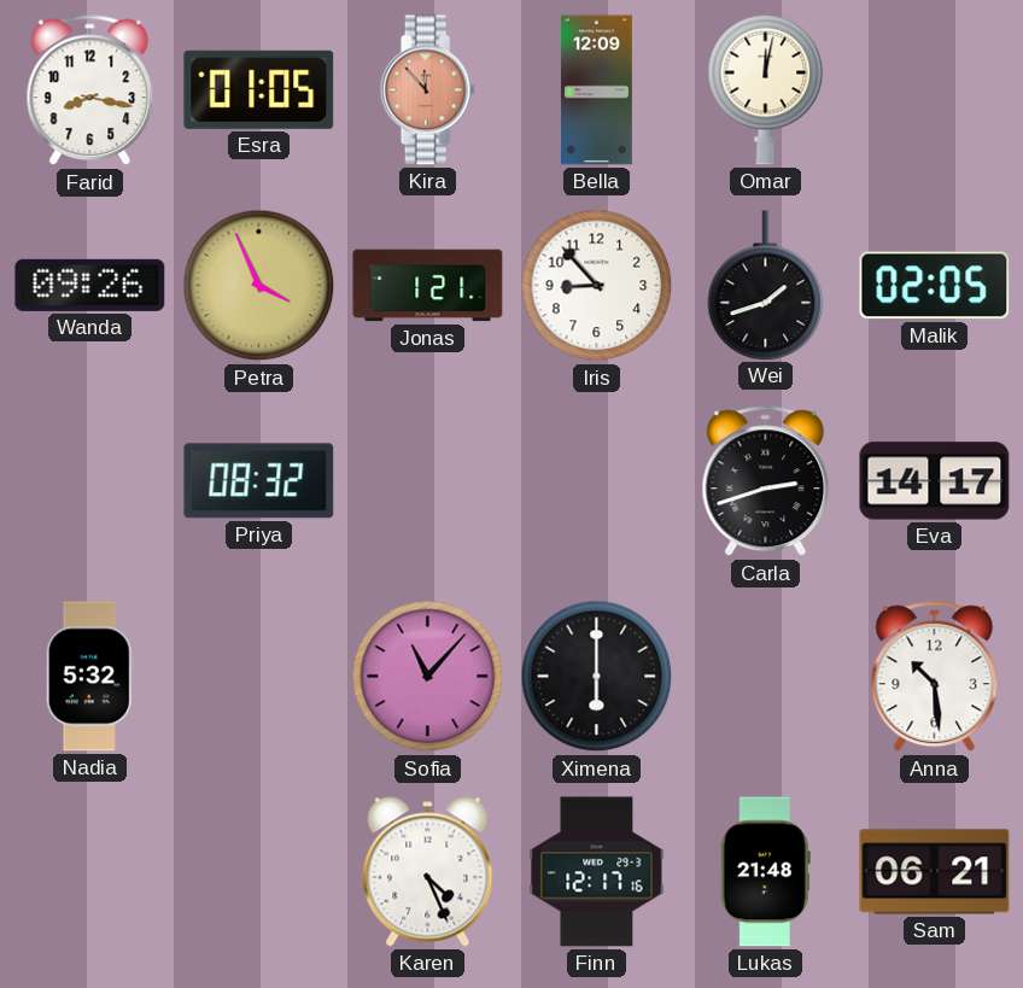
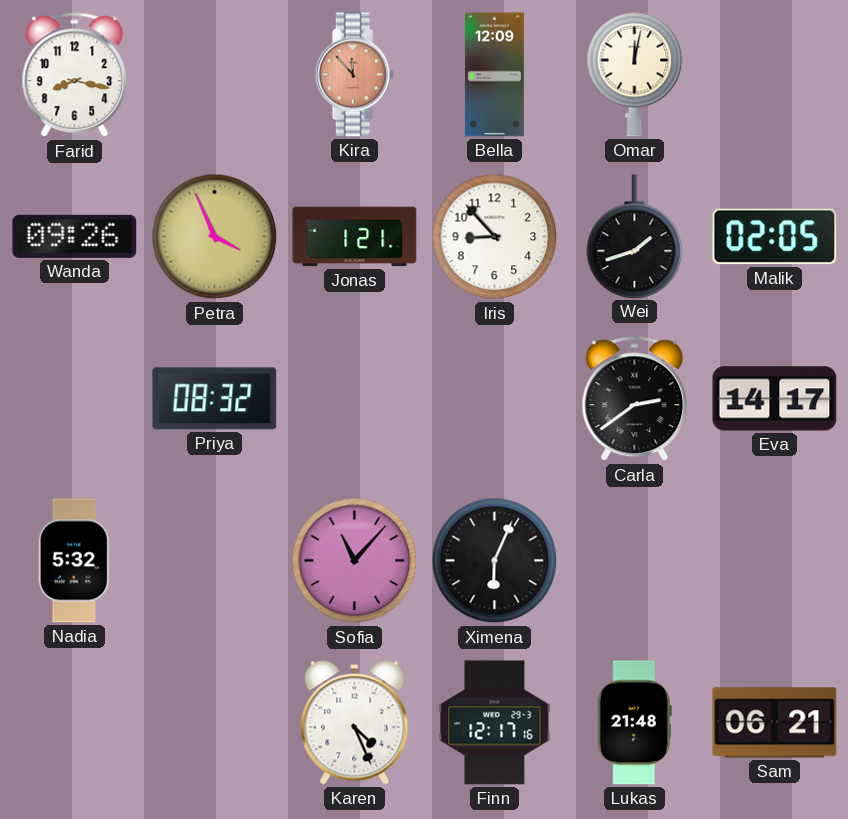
Esra: 01:05 -> none
Carla: 2:42 -> 2:39
Ximena: 6:00 -> 6:04
Anna: 10:29 -> none
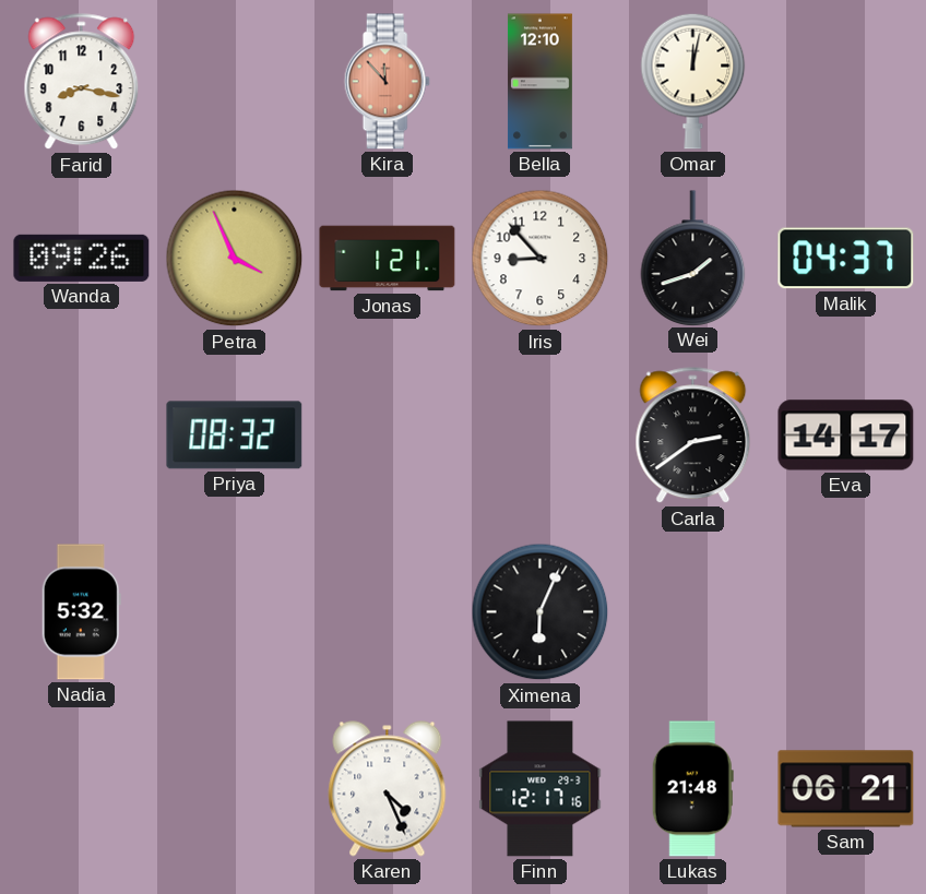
Bella: 12:09 -> 12:10
Malik: 02:05 -> 04:37
Sofia: 11:07 -> none
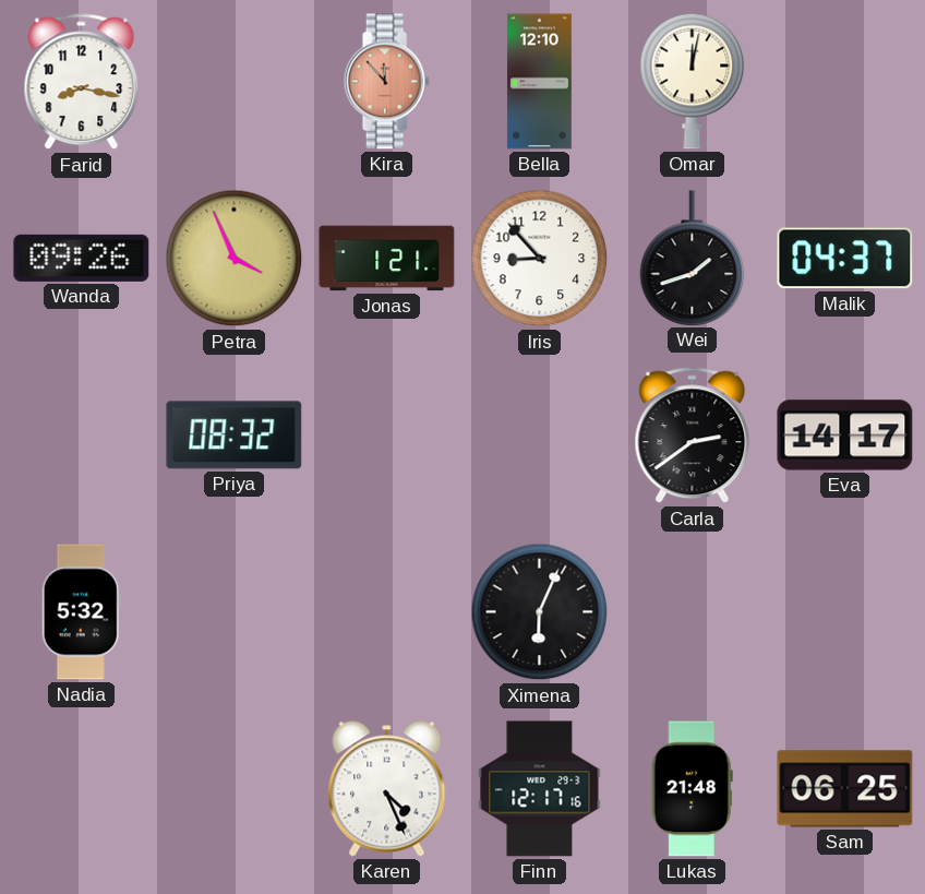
Sam: 06:21 -> 06:25
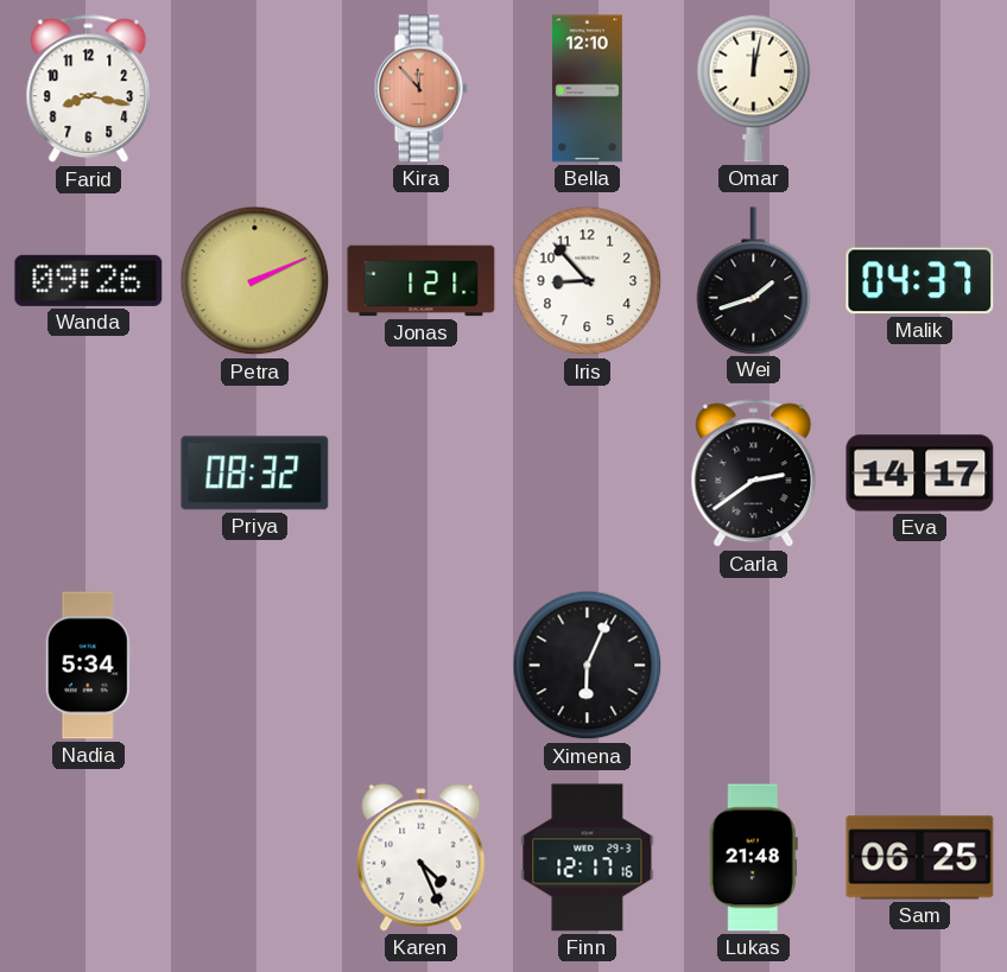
Petra: 3:56 -> 2:11
Nadia: 5:32 -> 5:34
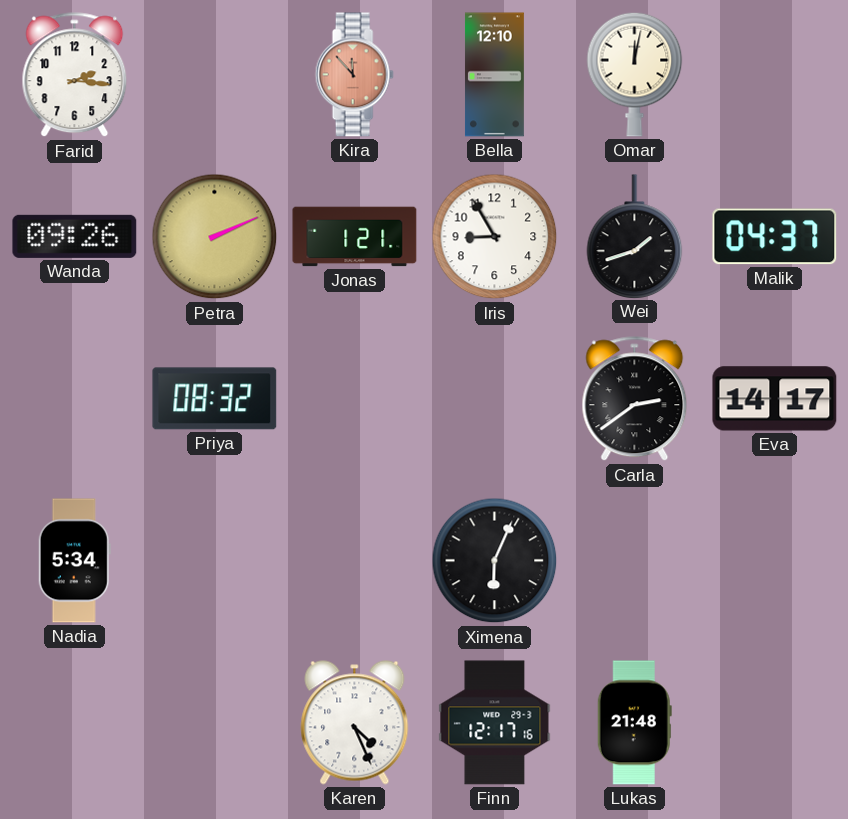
Farid: 8:17 -> 2:16
Iris: 8:53 -> 8:55
Sam: 06:25 -> none
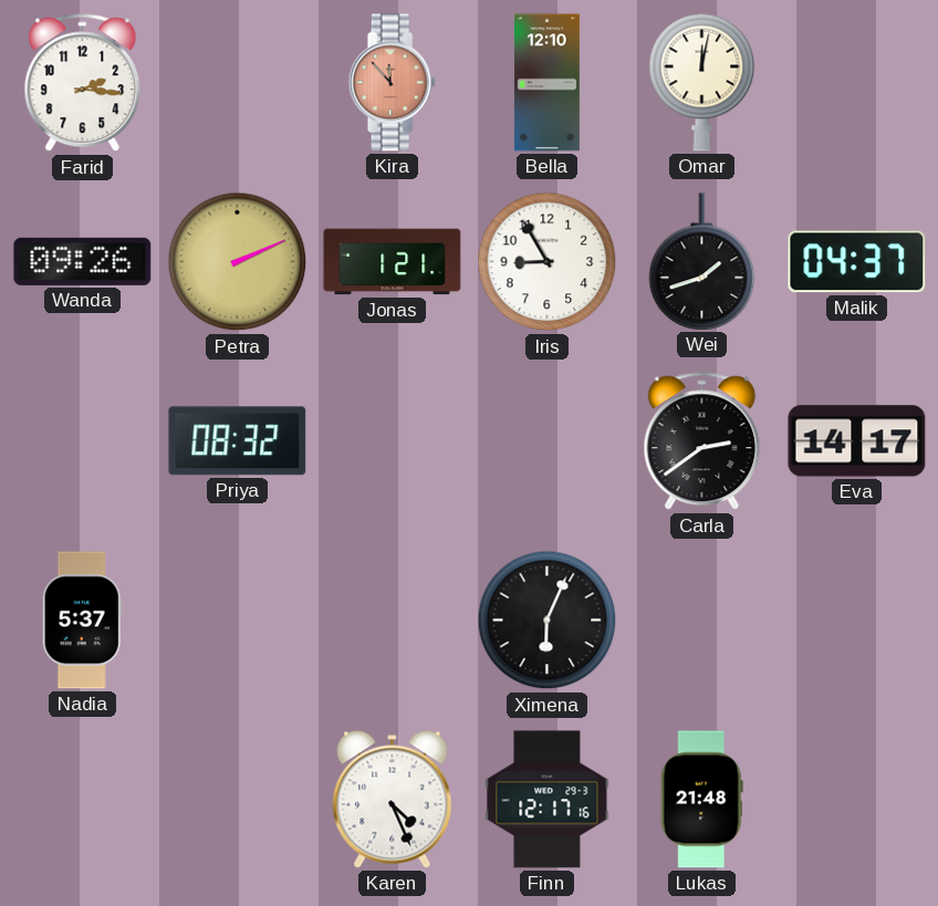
Nadia: 5:34 -> 5:37
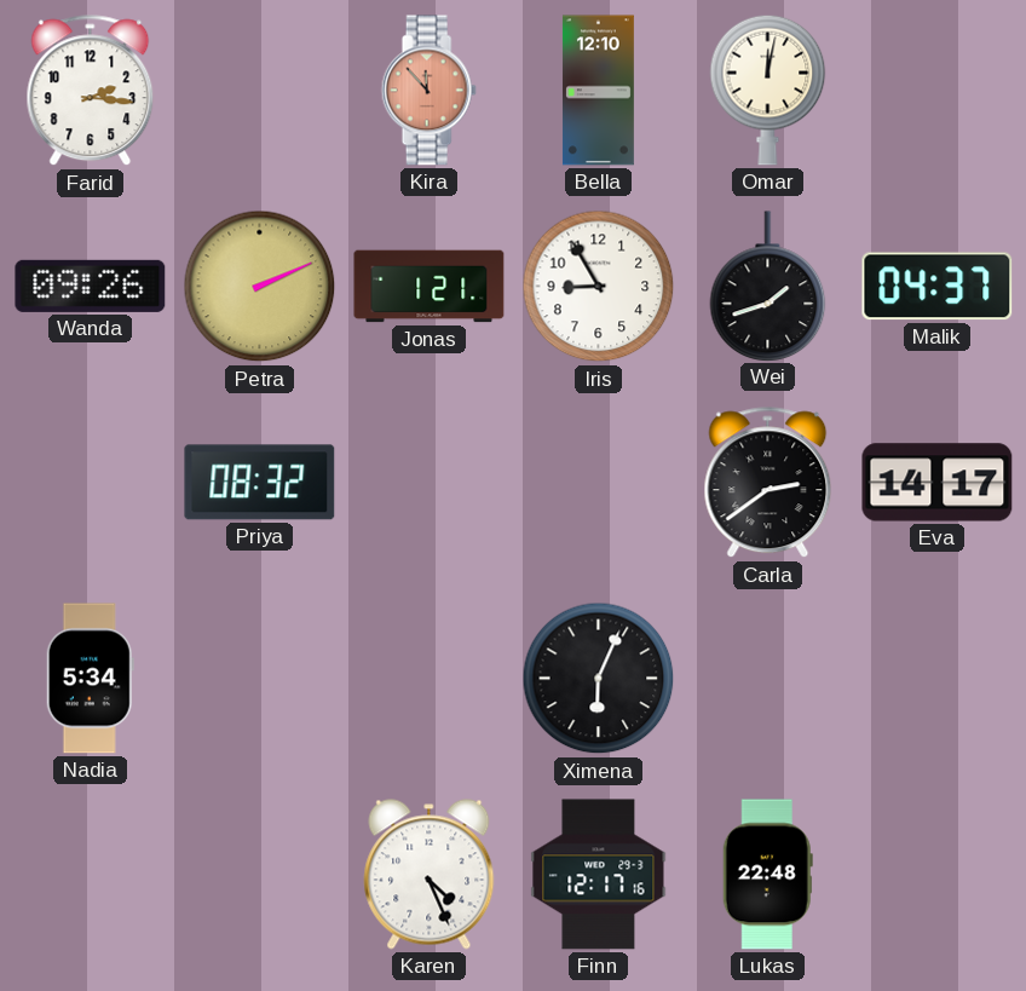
Nadia: 5:37 -> 5:34
Lukas: 21:48 -> 22:48
